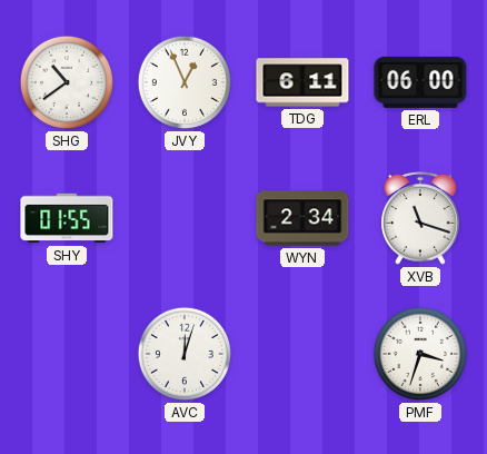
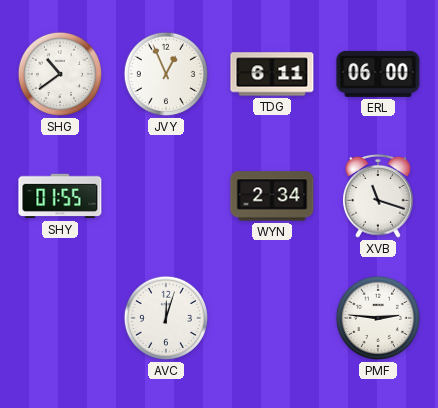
PMF: 3:33 -> 2:46
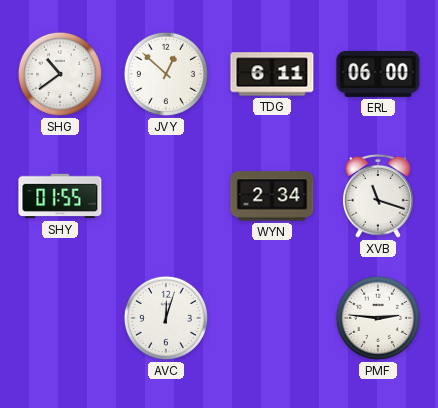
JVY: 12:56 -> 12:52
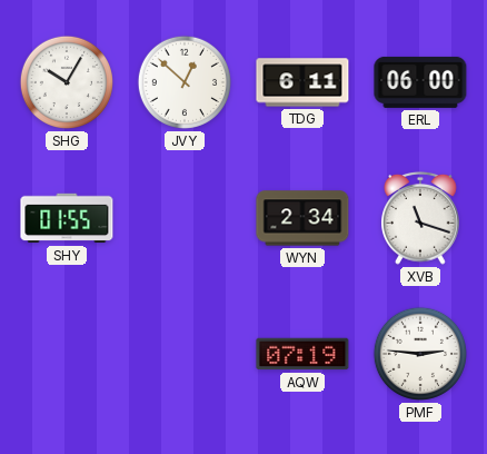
SHG: 10:39 -> 10:05
AVC: 12:03 -> none
AQW: none -> 07:19
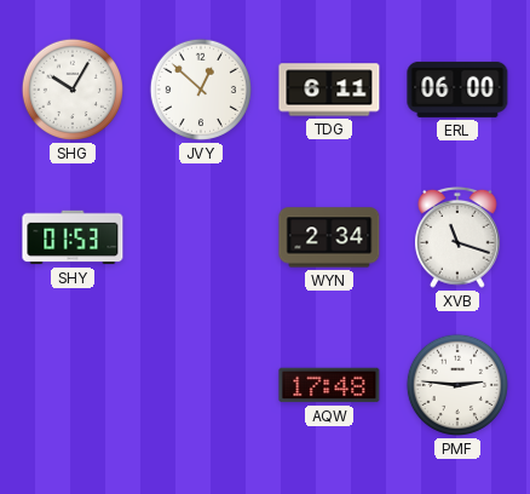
SHY: 01:55 -> 01:53
AQW: 07:19 -> 17:48
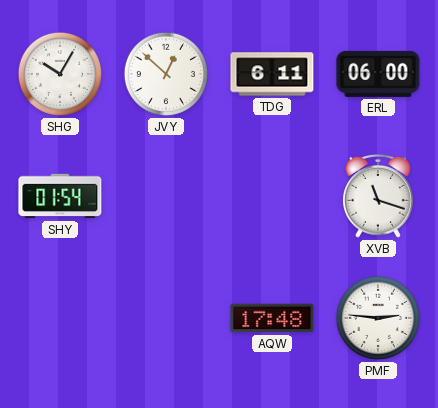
SHY: 01:53 -> 01:54
WYN: 2:34 -> none
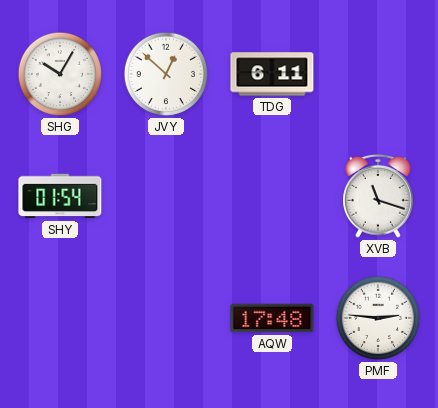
ERL: 06:00 -> none
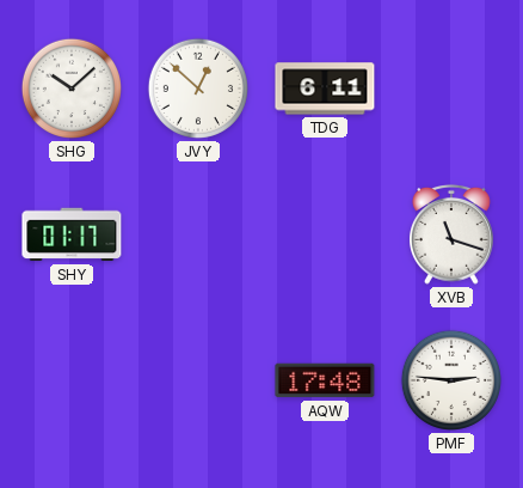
SHG: 10:05 -> 10:08
SHY: 01:54 -> 01:17
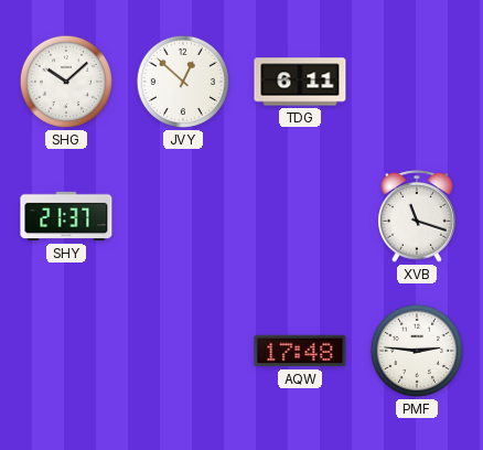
SHY: 01:17 -> 21:37
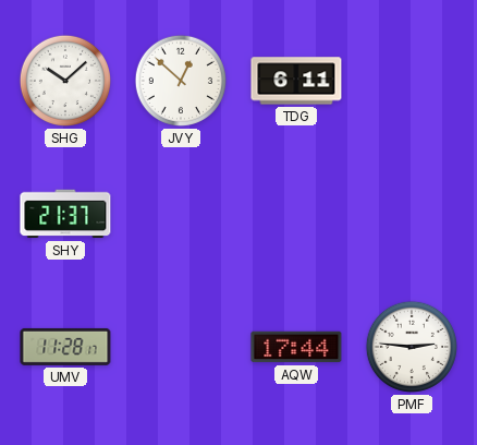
XVB: 11:18 -> none
UMV: none -> 11:28
AQW: 17:48 -> 17:44
